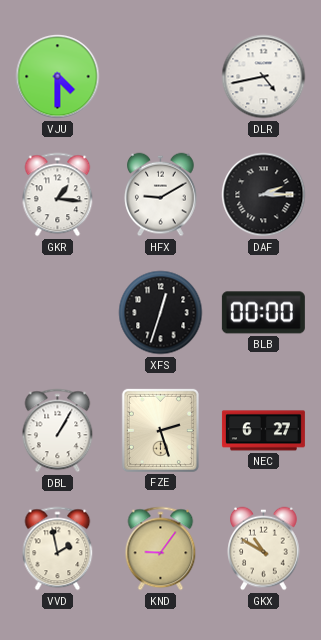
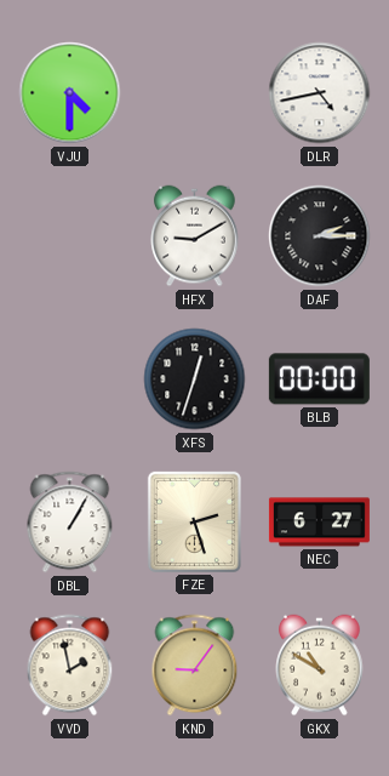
GKR: 1:16 -> none
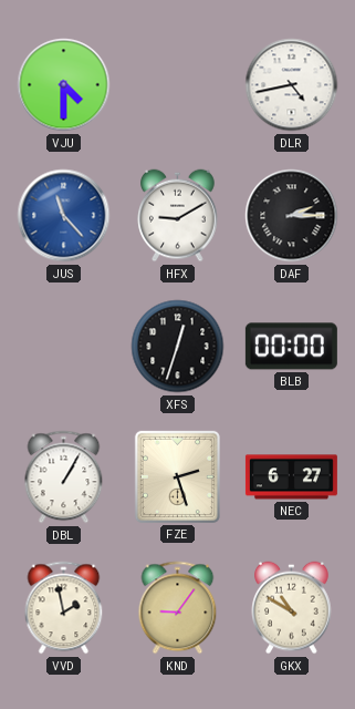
JUS: none -> 11:23
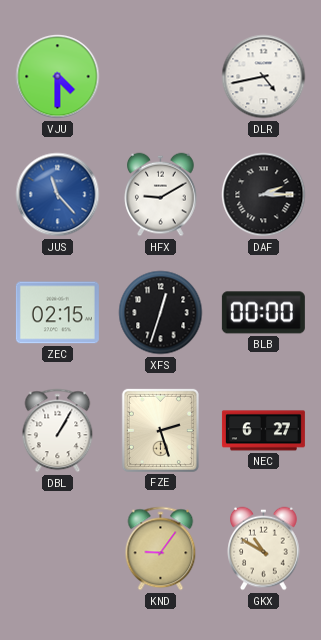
ZEC: none -> 02:15
VVD: 1:58 -> none
